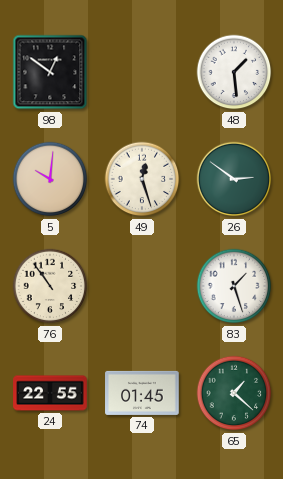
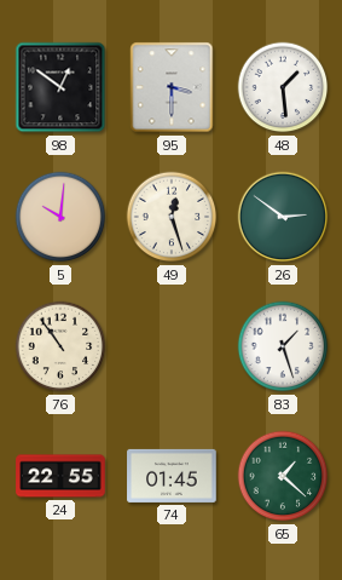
95: none -> 3:30
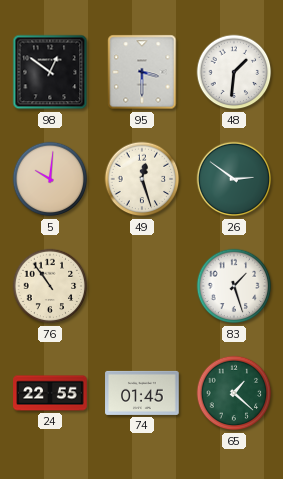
48: 1:29 -> 1:31
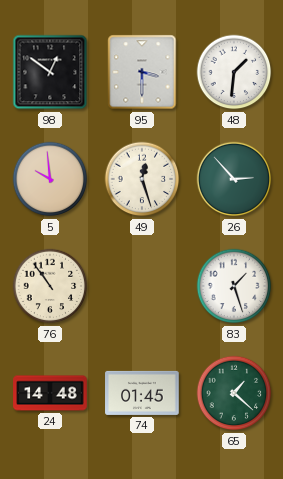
5: 10:01 -> 9:59
26: 2:51 -> 2:53
24: 22:55 -> 14:48
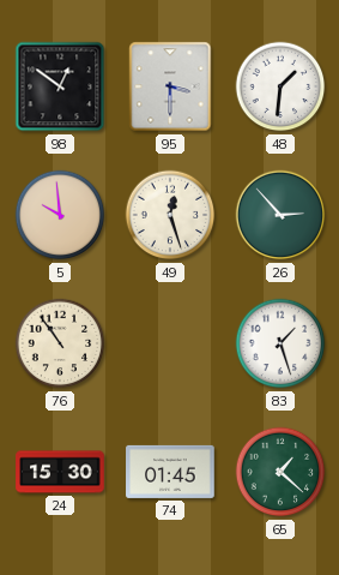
24: 14:48 -> 15:30
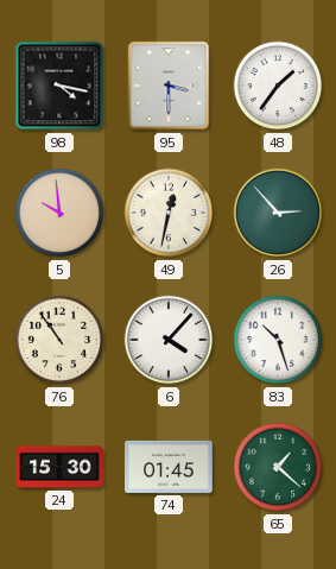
98: 12:51 -> 4:17
48: 1:31 -> 1:36
49: 12:27 -> 12:32
6: none -> 4:07
83: 1:27 -> 10:27
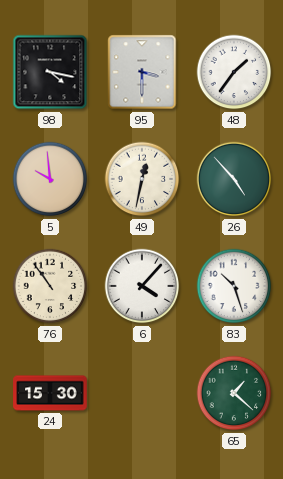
26: 2:53 -> 4:53
74: 01:45 -> none
